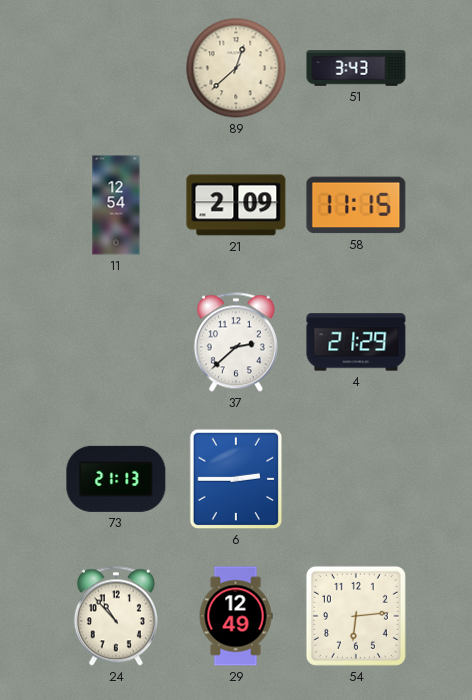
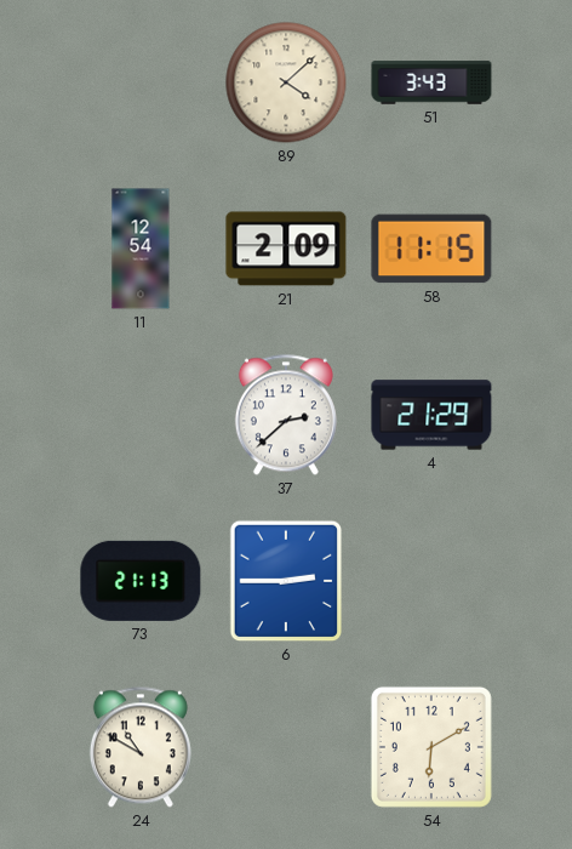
89: 12:38 -> 4:08
24: 10:53 -> 10:50
29: 12:49 -> none
54: 6:14 -> 6:10
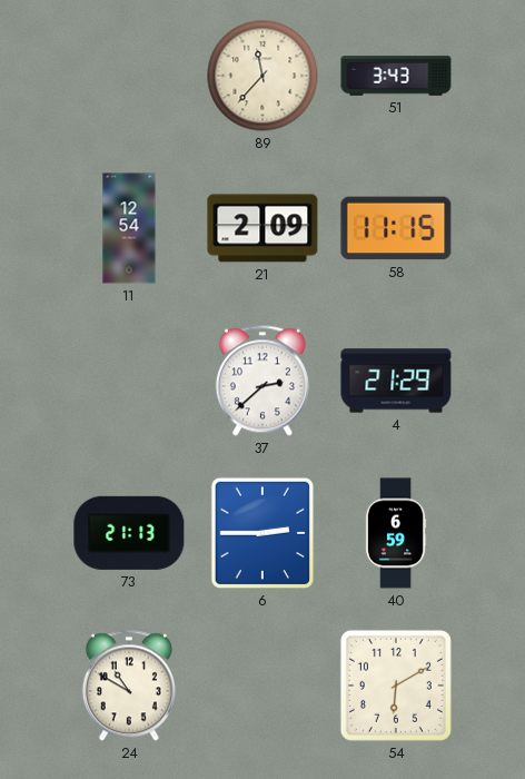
89: 4:08 -> 11:37
40: none -> 6:59
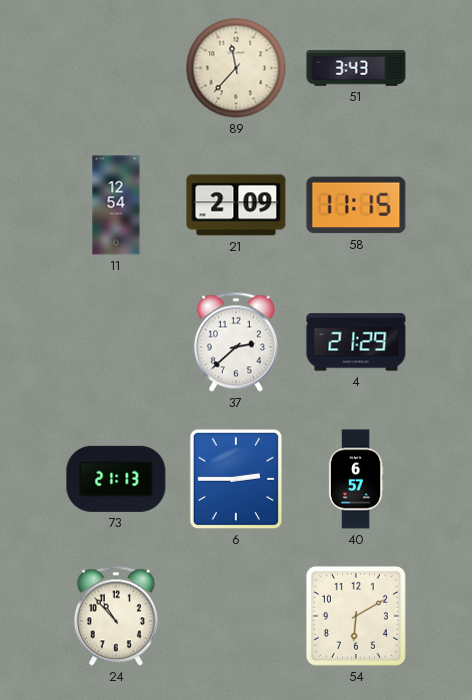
40: 6:59 -> 6:57
24: 10:50 -> 10:53
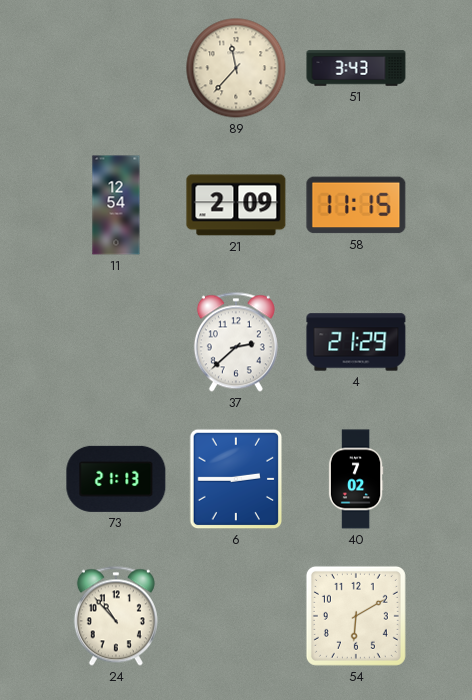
40: 6:57 -> 7:02
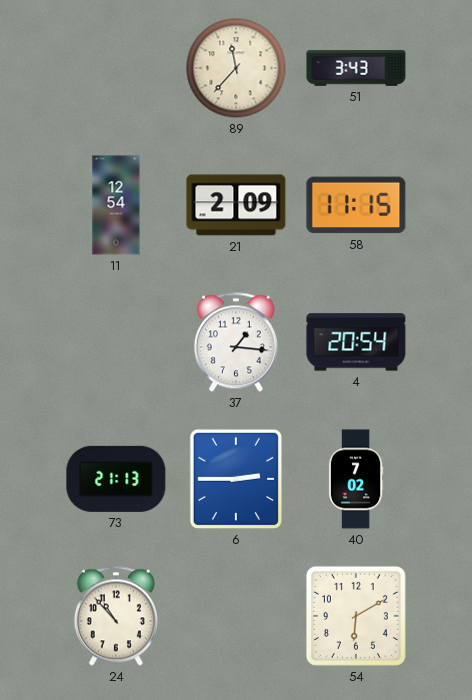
37: 2:38 -> 1:16
4: 21:29 -> 20:54
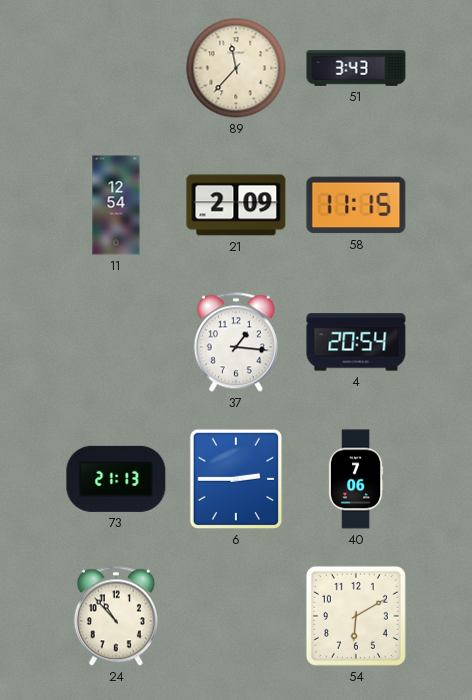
40: 7:02 -> 7:06
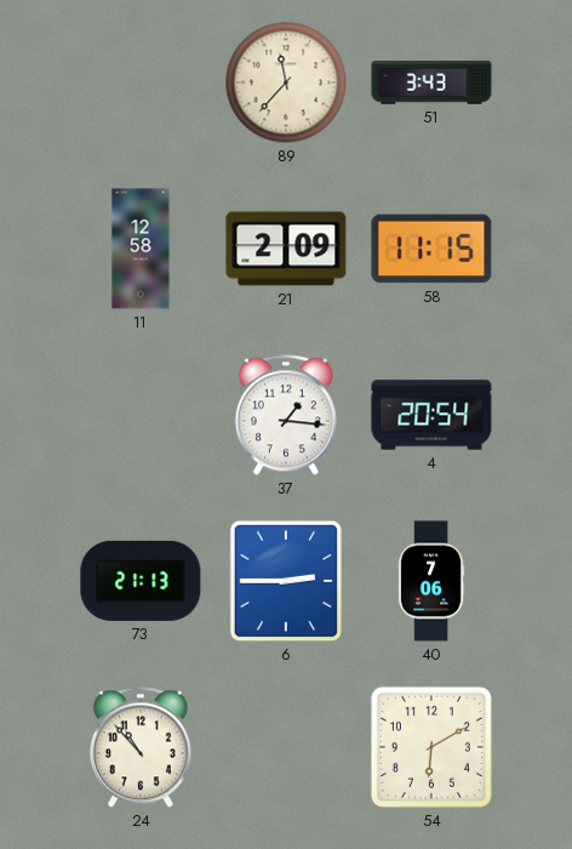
11: 12:54 -> 12:58
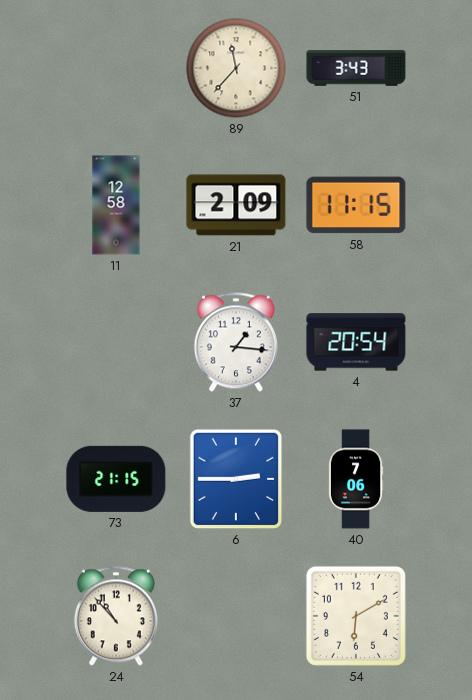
73: 21:13 -> 21:15
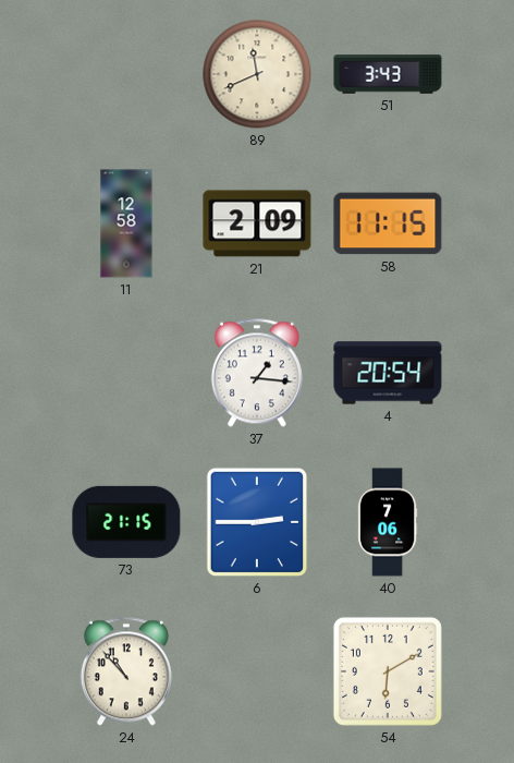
89: 11:37 -> 11:41
